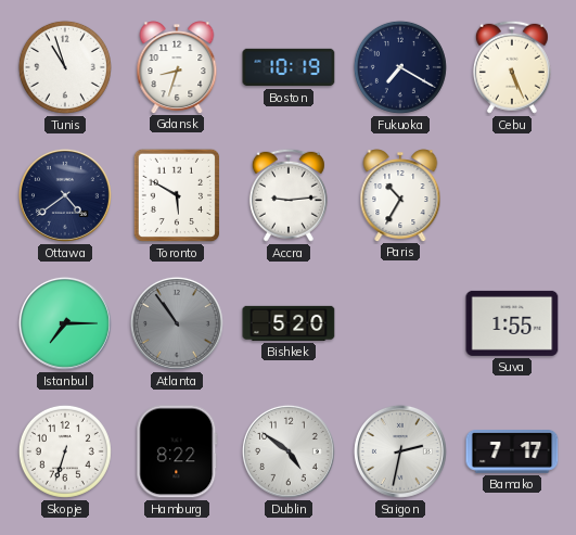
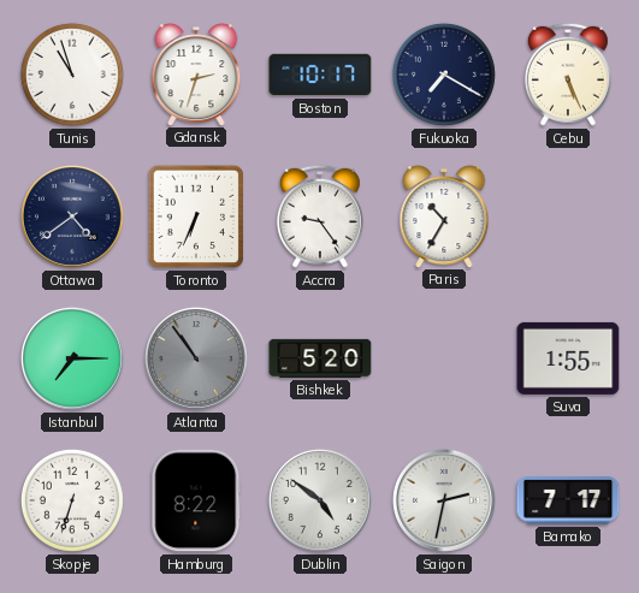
Gdansk: 8:33 -> 2:33
Boston: 10:19 -> 10:17
Toronto: 5:50 -> 6:34
Accra: 9:14 -> 9:24
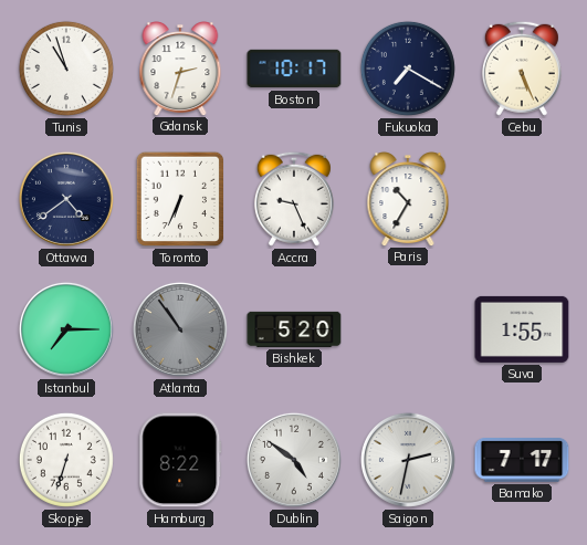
Accra: 9:24 -> 9:26
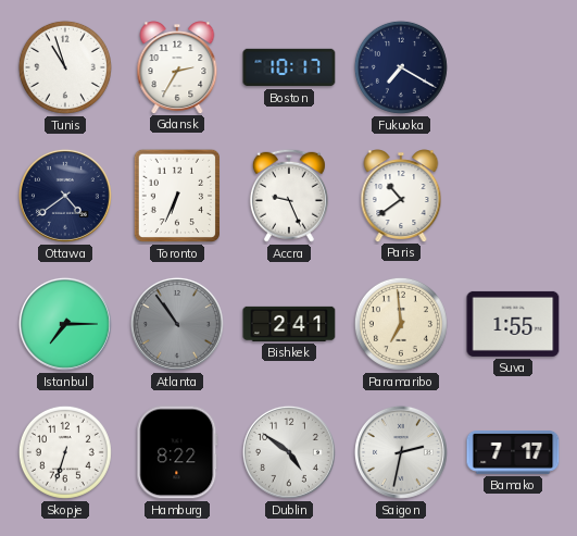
Gdansk: 2:33 -> 2:35
Cebu: 5:26 -> none
Paris: 10:35 -> 10:39
Bishkek: 5:20 -> 2:41
Paramaribo: none -> 6:59
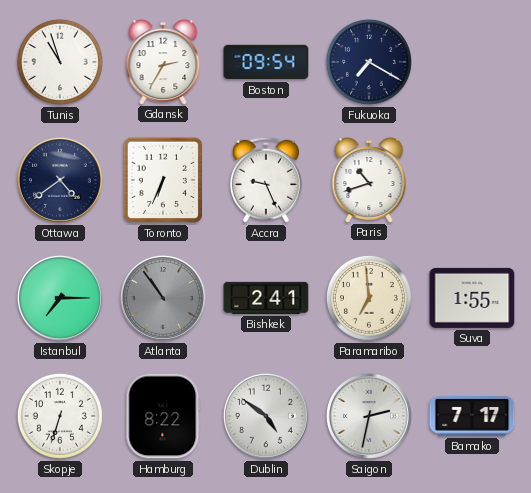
Boston: 10:17 -> 09:54
Paris: 10:39 -> 10:42
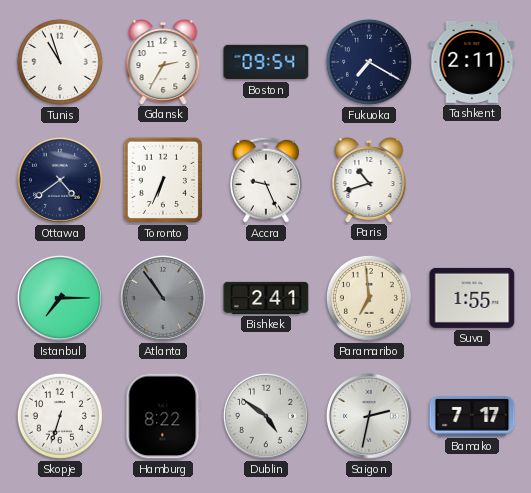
Tashkent: none -> 2:11
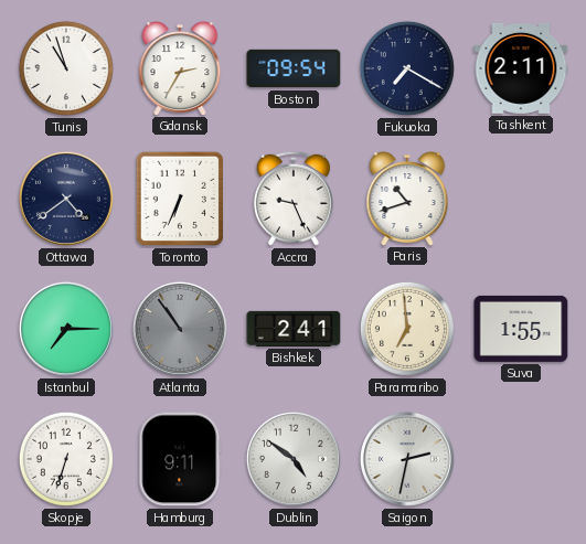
Hamburg: 8:22 -> 9:11
Bamako: 7:17 -> none
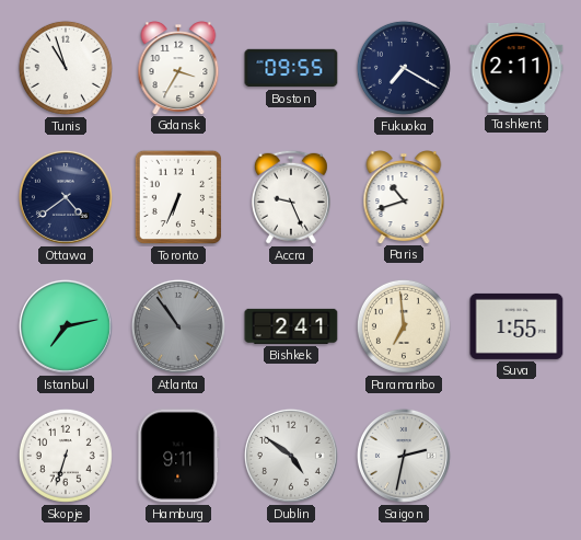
Gdansk: 2:35 -> 3:35
Boston: 09:54 -> 09:55
Istanbul: 7:15 -> 7:13
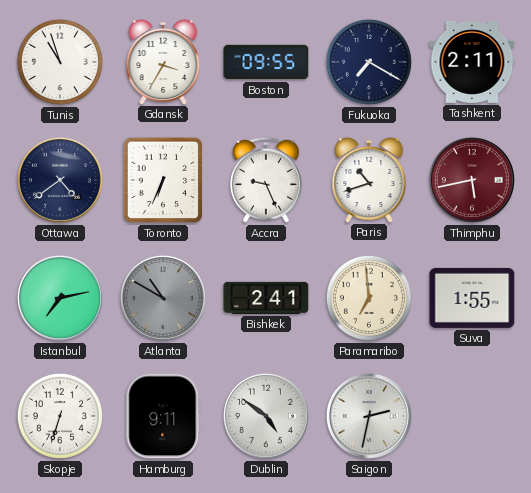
Thimphu: none -> 5:43
Atlanta: 10:54 -> 10:50
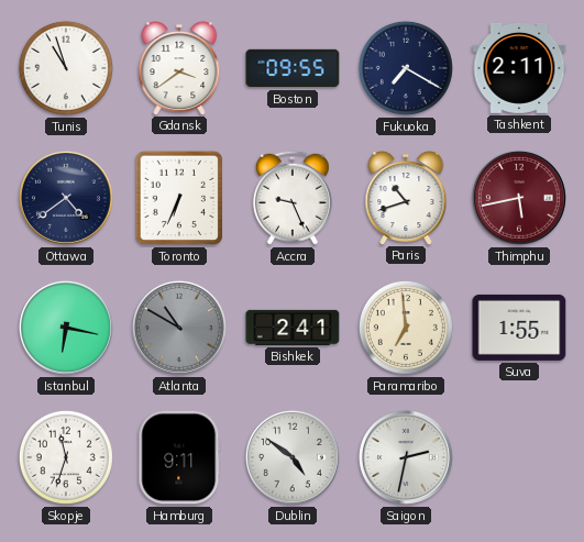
Gdansk: 3:35 -> 3:39
Istanbul: 7:13 -> 6:17
Skopje: 6:33 -> 11:33
